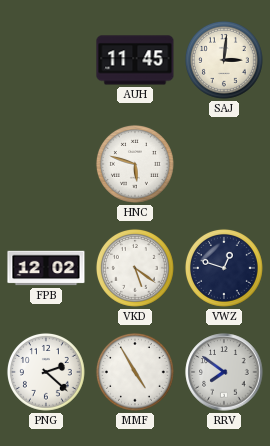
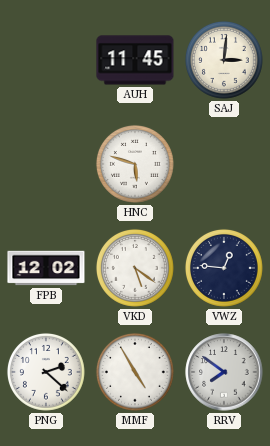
VWZ: 12:48 -> 12:46
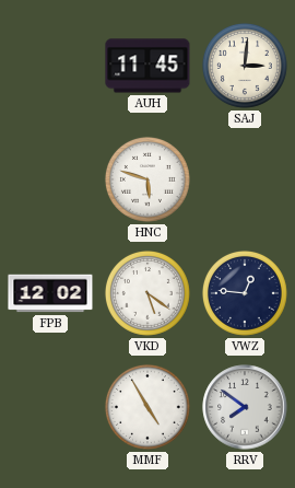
PNG: 2:22 -> none
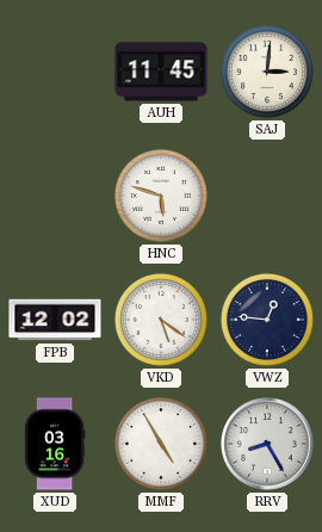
XUD: none -> 03:16
RRV: 7:51 -> 8:25
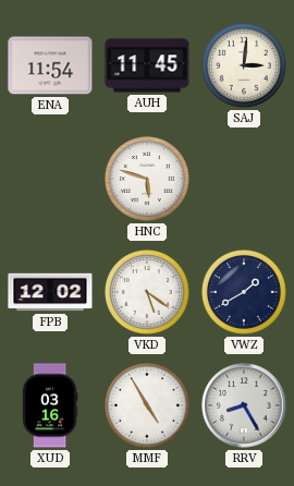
ENA: none -> 11:54
VWZ: 12:46 -> 1:40
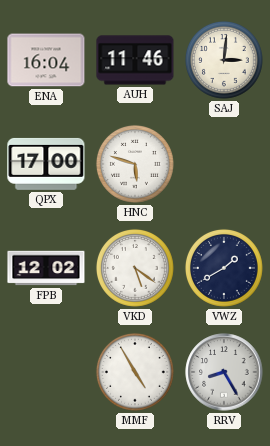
ENA: 11:54 -> 16:04
AUH: 11:45 -> 11:46
QPX: none -> 17:00
XUD: 03:16 -> none
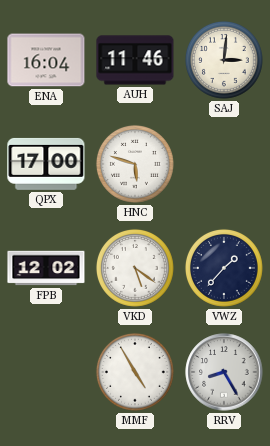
VWZ: 1:40 -> 1:37
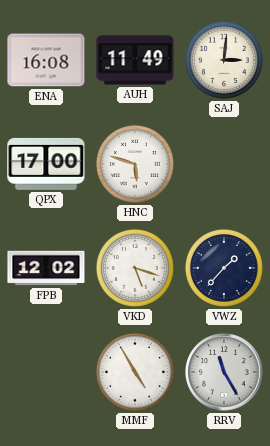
ENA: 16:04 -> 16:08
AUH: 11:46 -> 11:49
VKD: 5:21 -> 5:18
RRV: 8:25 -> 11:25
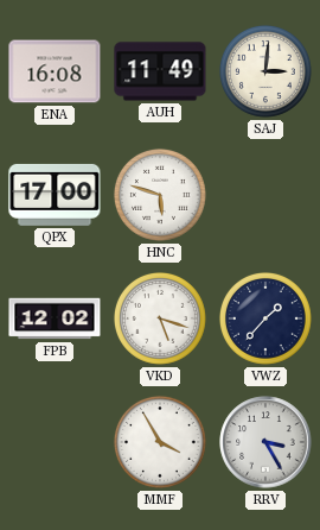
MMF: 4:55 -> 3:55
RRV: 11:25 -> 3:25
